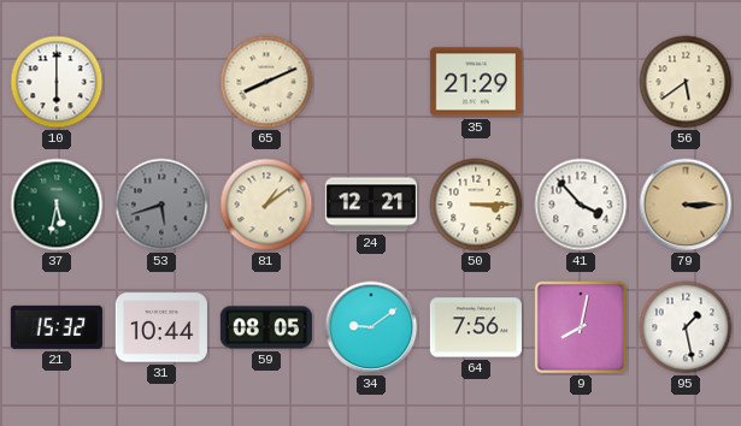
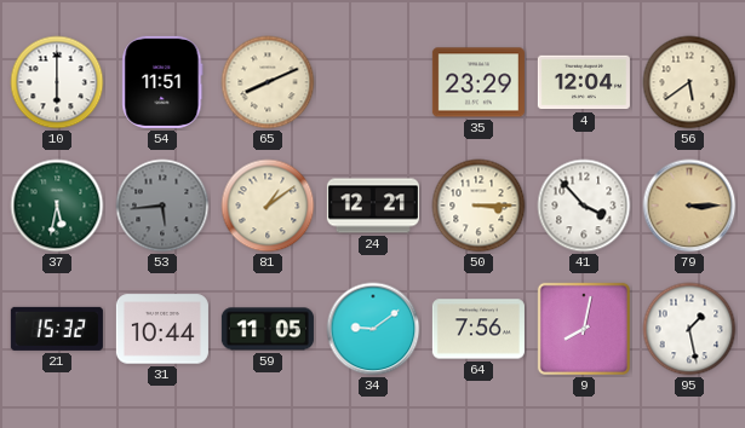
54: none -> 11:51
35: 21:29 -> 23:29
4: none -> 12:04
53: 5:42 -> 5:44
59: 08:05 -> 11:05
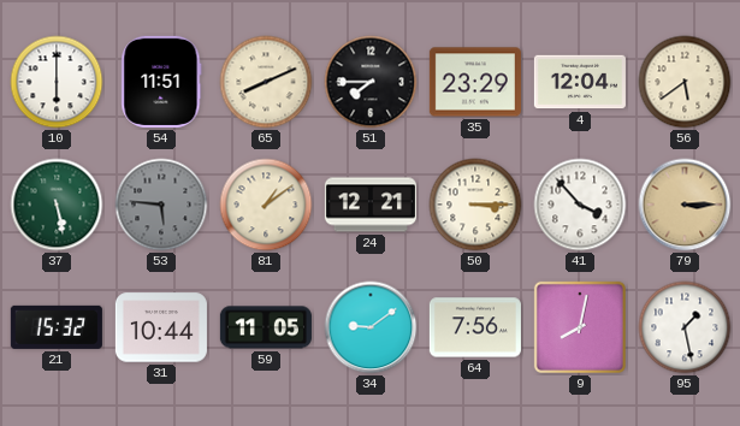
51: none -> 7:45
37: 5:32 -> 5:28
53: 5:44 -> 5:46
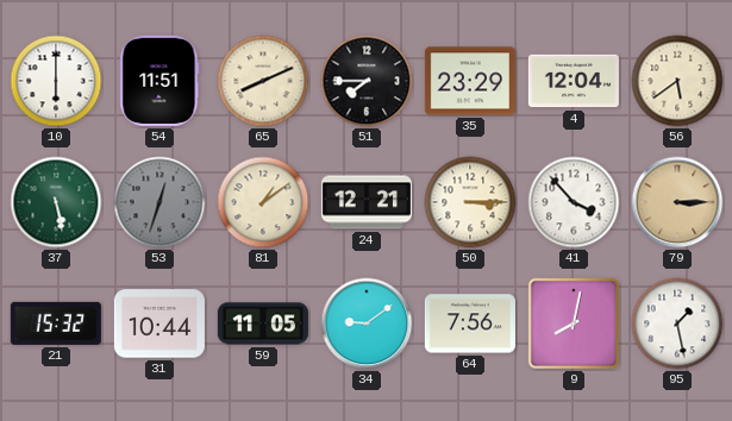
53: 5:46 -> 12:33
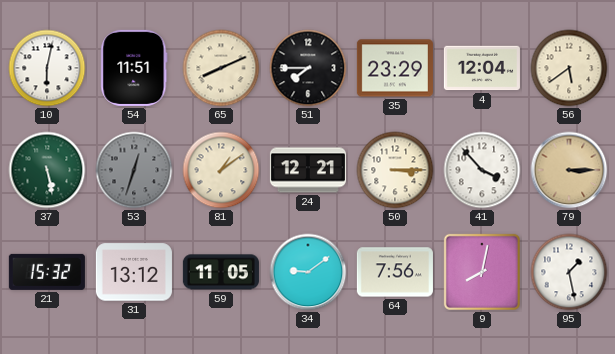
10: 6:00 -> 6:02
31: 10:44 -> 13:12
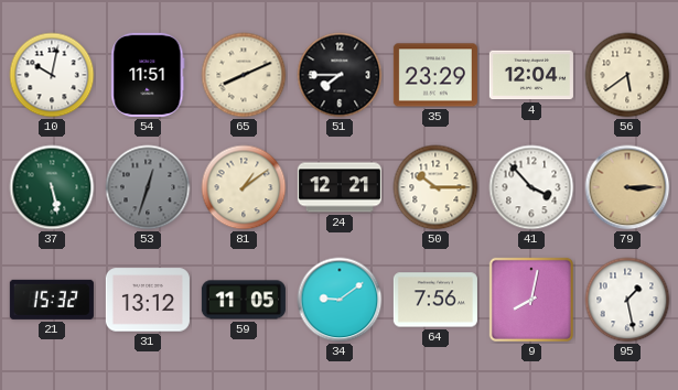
10: 6:02 -> 10:02
50: 3:15 -> 10:15
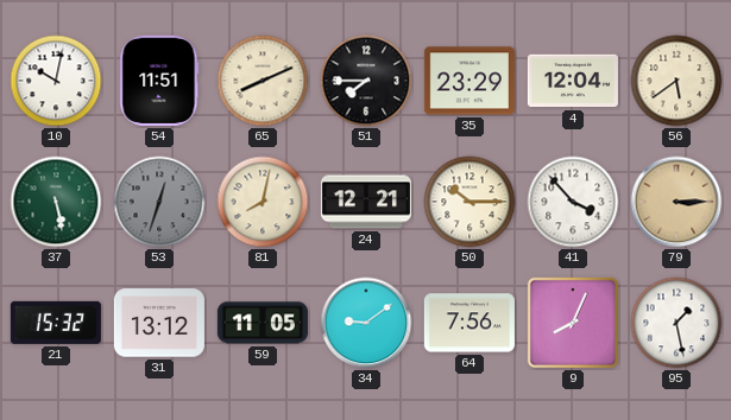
81: 1:09 -> 8:02
9: 8:02 -> 8:04
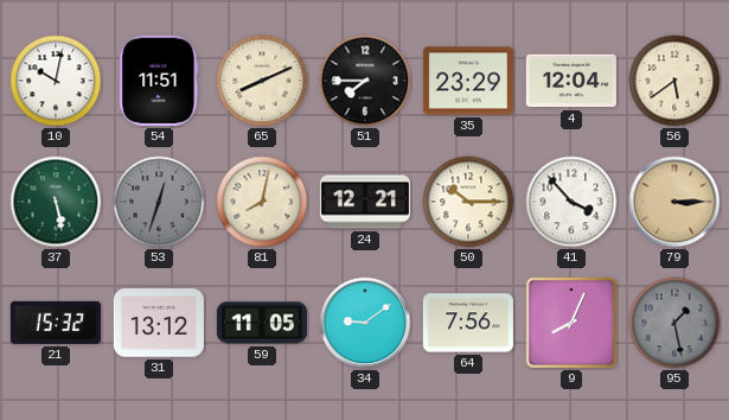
95 dial: white -> grey
